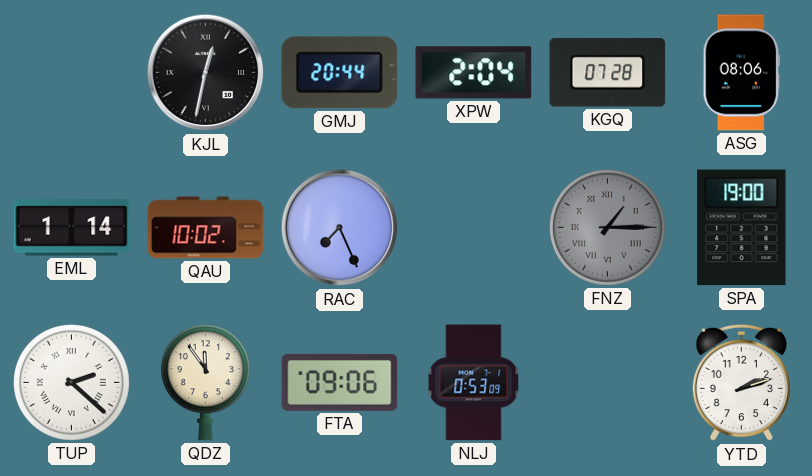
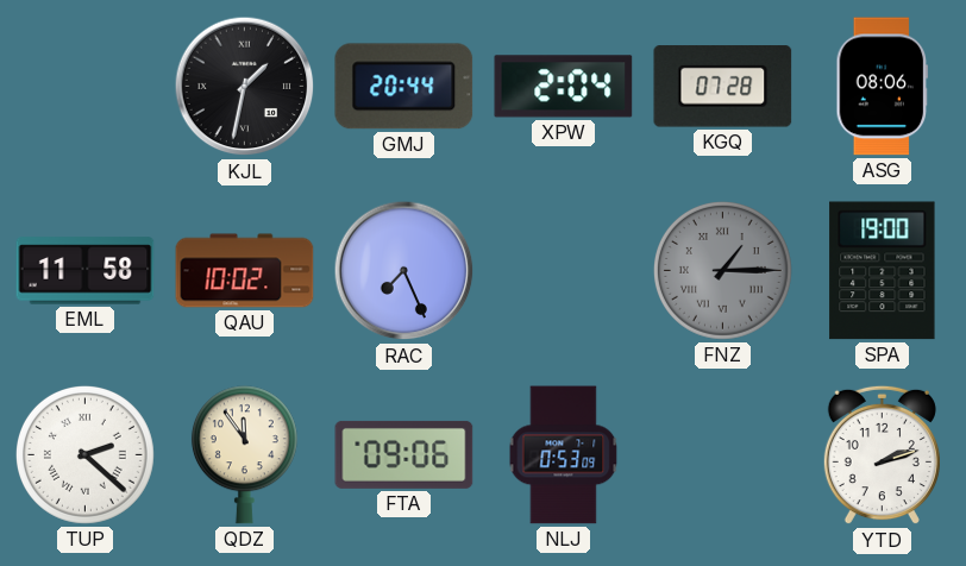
KJL: 12:32 -> 1:32
EML: 1:14 -> 11:58
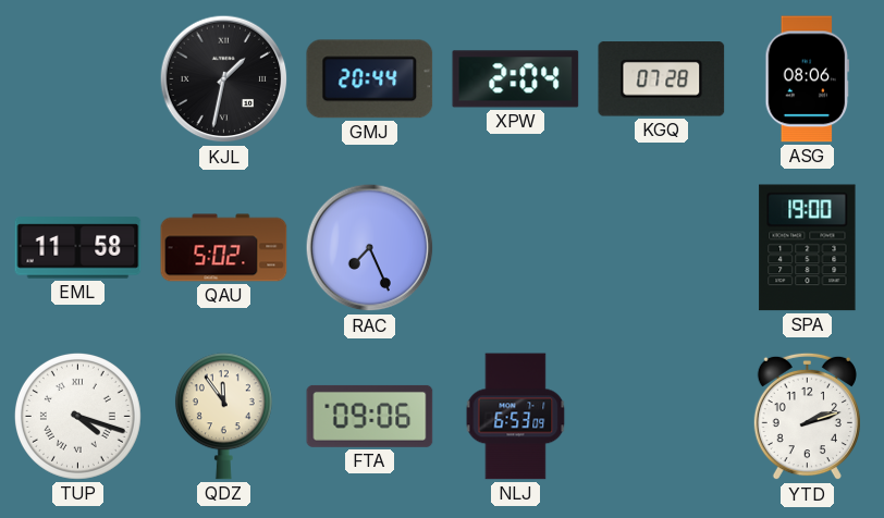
QAU: 10:02 -> 5:02
FNZ: 1:15 -> none
TUP: 2:22 -> 4:18
NLJ: 0:53 -> 6:53
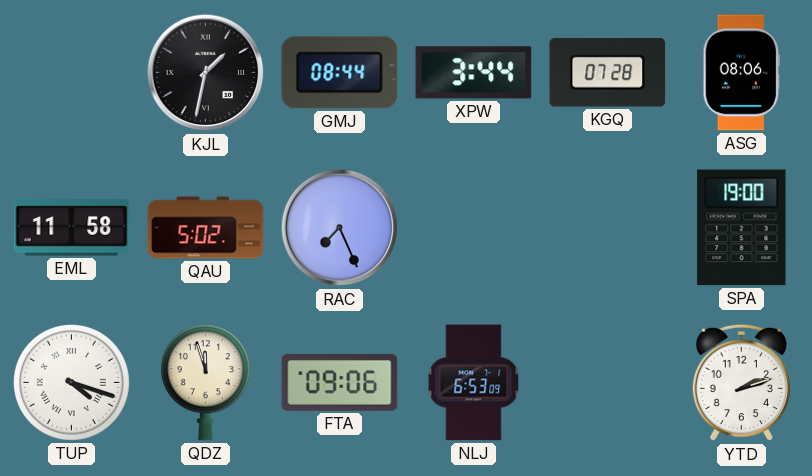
GMJ: 20:44 -> 08:44
XPW: 2:04 -> 3:44
QDZ: 11:54 -> 11:57
